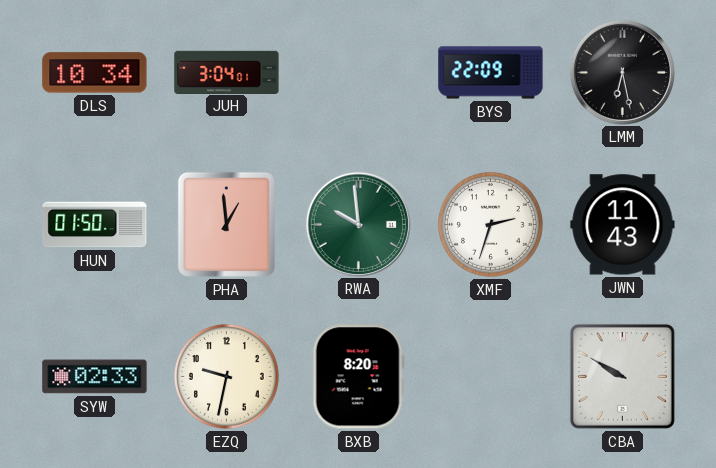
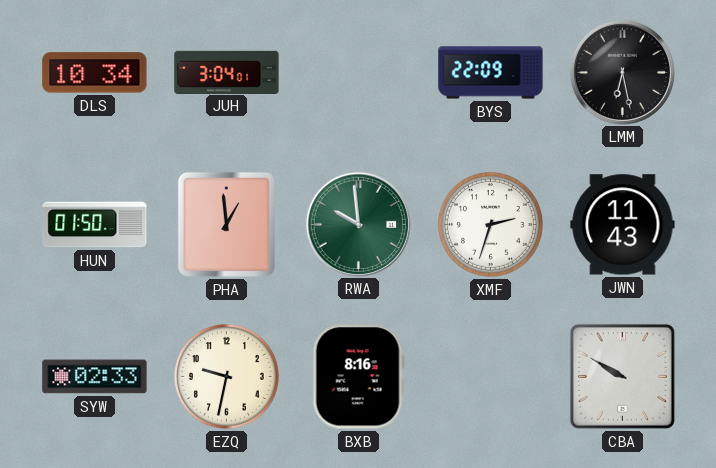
BXB: 8:20 -> 8:16
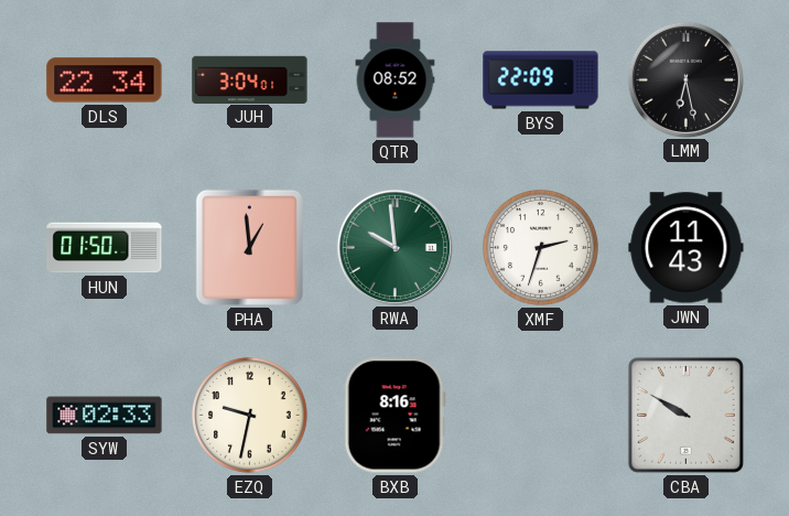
DLS: 10:34 -> 22:34
QTR: none -> 08:52
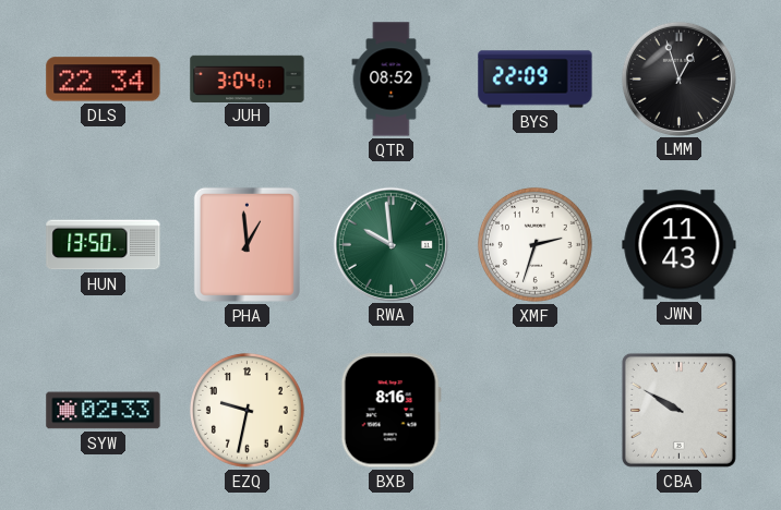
LMM: 6:28 -> 12:57
HUN: 01:50 -> 13:50
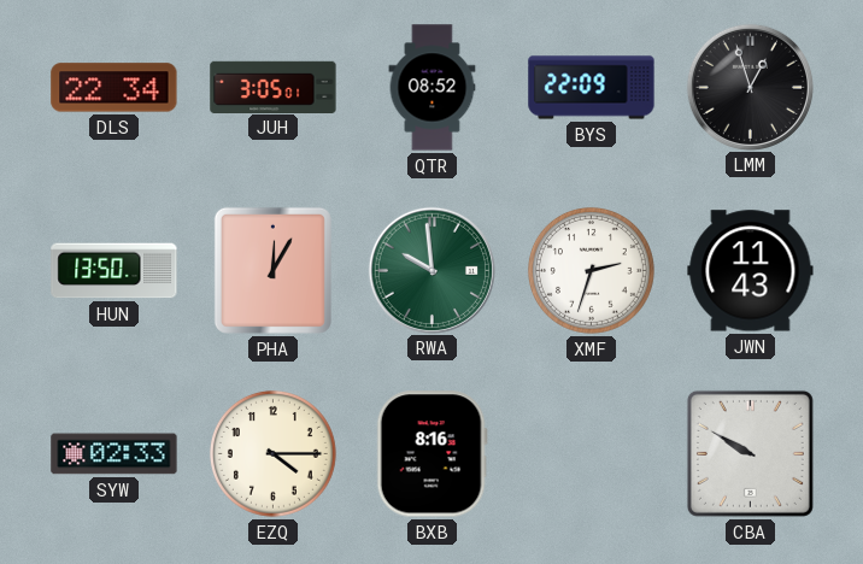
JUH: 3:04 -> 3:05
PHA: 12:59 -> 12:05
EZQ: 9:32 -> 4:15
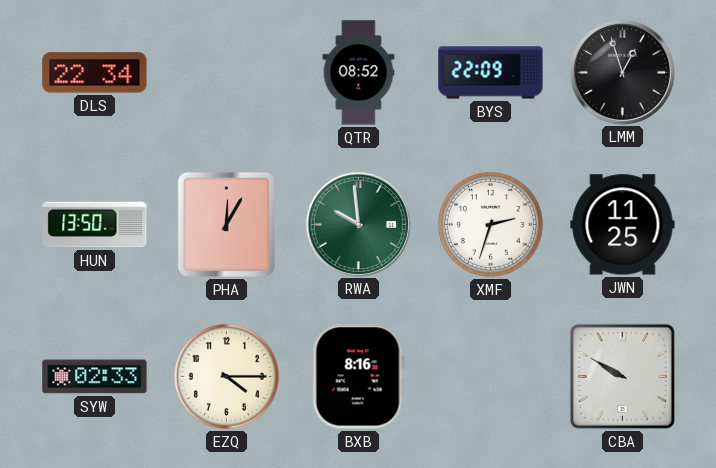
JUH: 3:05 -> none
JWN: 11:43 -> 11:25
